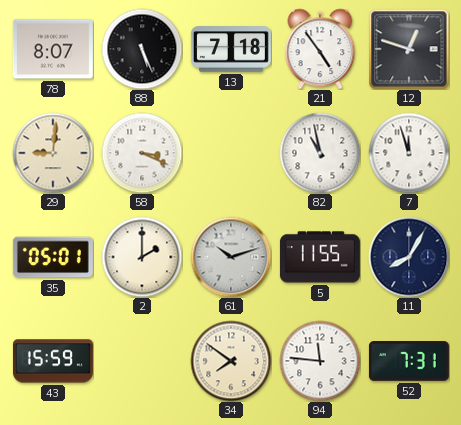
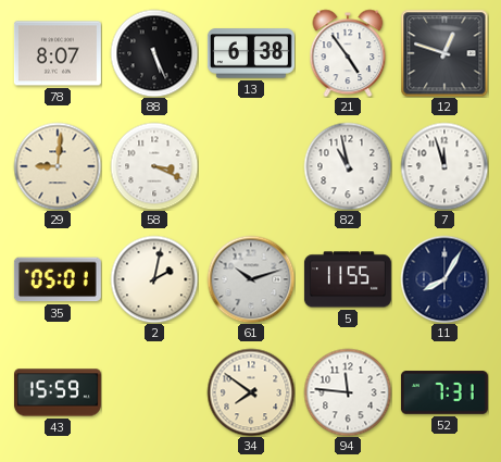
13: 7:18 -> 6:38
2: 2:00 -> 2:02
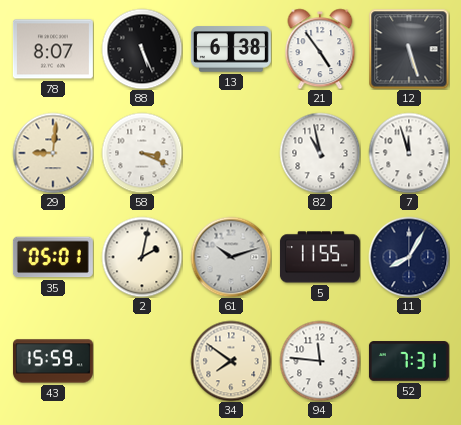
12: 12:48 -> 5:27
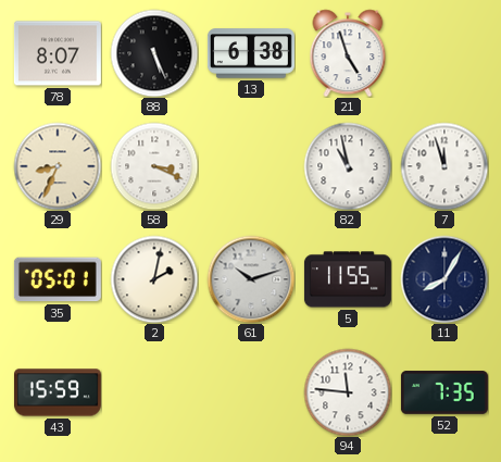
21: 4:54 -> 4:57
12: 5:27 -> none
29: 9:01 -> 8:34
34: 7:51 -> none
52: 7:31 -> 7:35
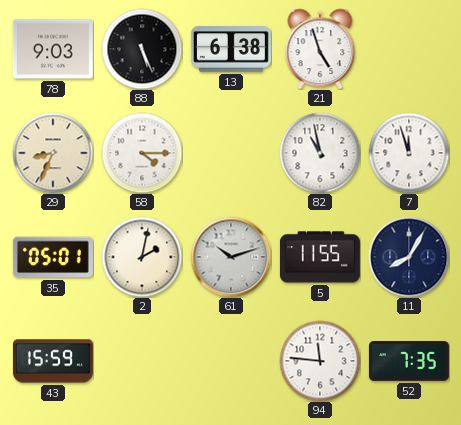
78: 8:07 -> 9:03
58: 3:19 -> 4:15
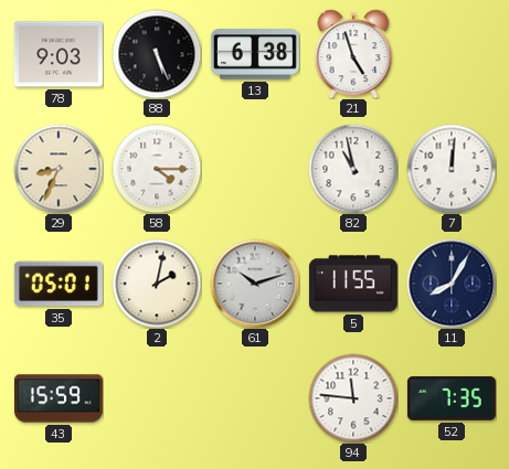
7: 11:57 -> 12:01
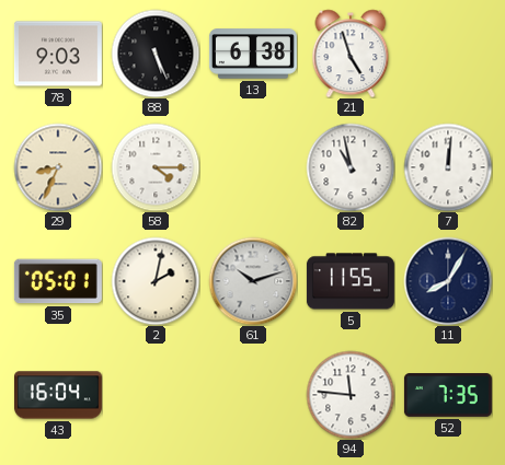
43: 15:59 -> 16:04
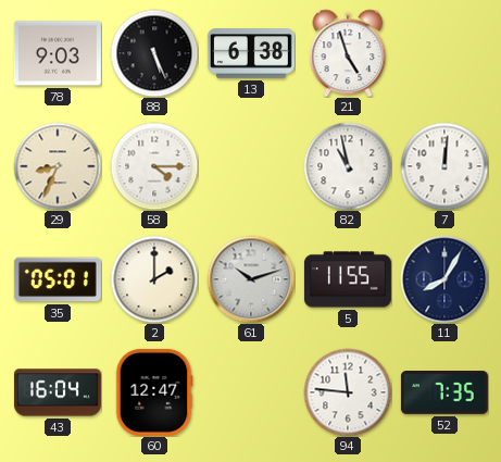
2: 2:02 -> 2:00
60: none -> 12:47
